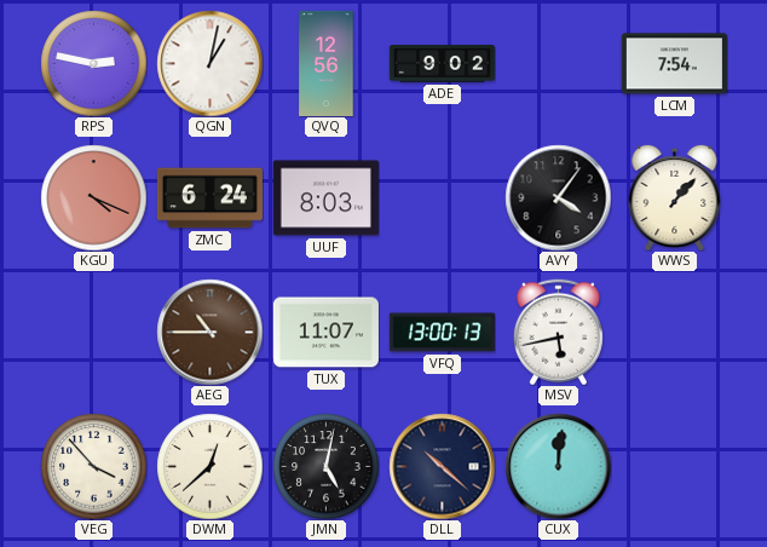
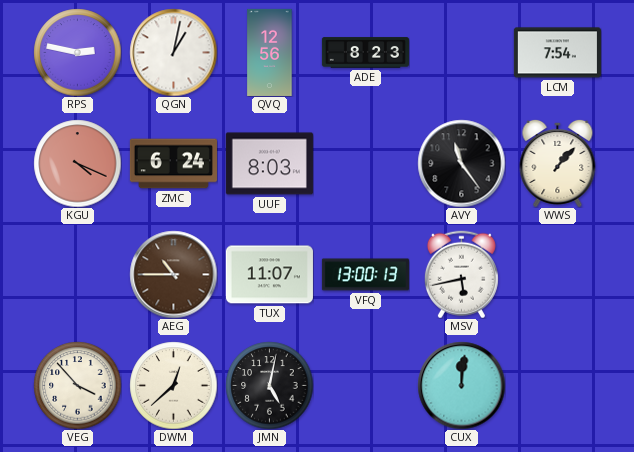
ADE: 9:02 -> 8:23
AVY: 4:06 -> 11:24
DLL: 10:22 -> none
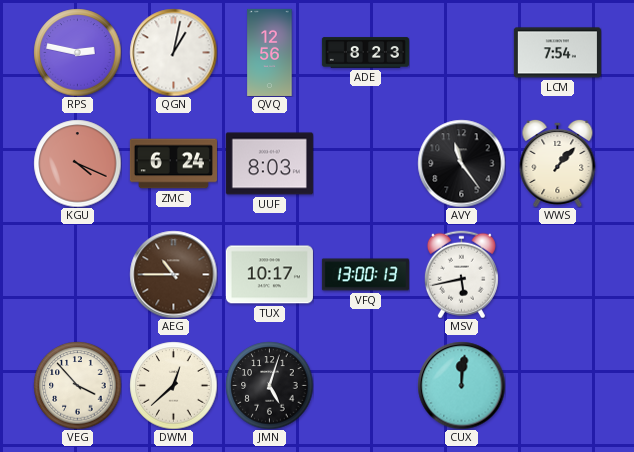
TUX: 11:07 -> 10:17
JMN: 5:02 -> 5:03
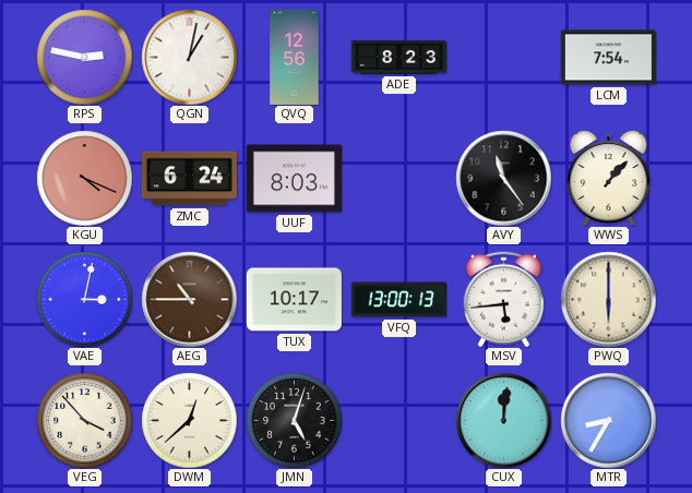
VAE: none -> 3:02
MSV: 5:43 -> 5:44
PWQ: none -> 6:00
MTR: none -> 8:35
